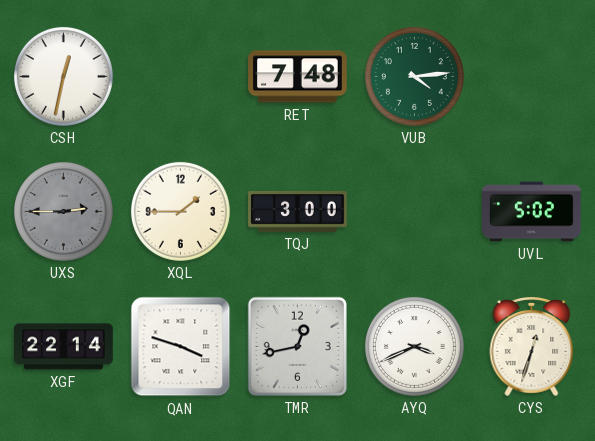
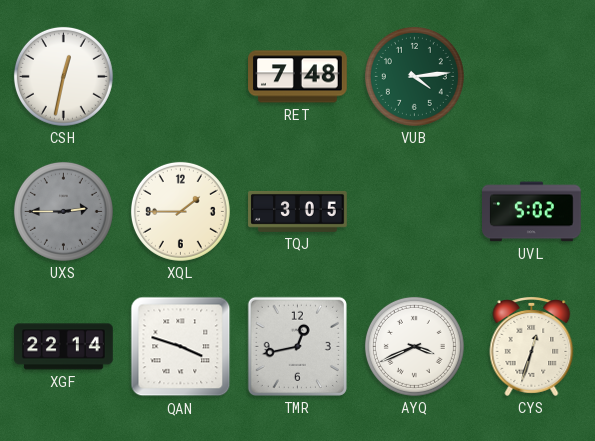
TQJ: 3:00 -> 3:05
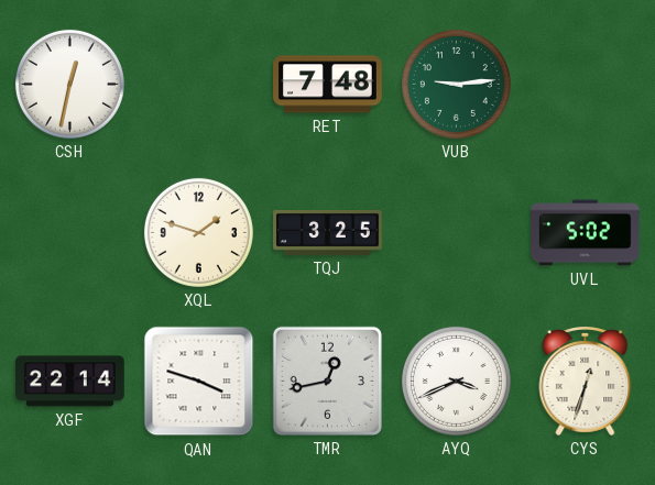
VUB: 4:14 -> 9:14
UXS: 2:45 -> none
XQL: 1:45 -> 1:48
TQJ: 3:05 -> 3:25
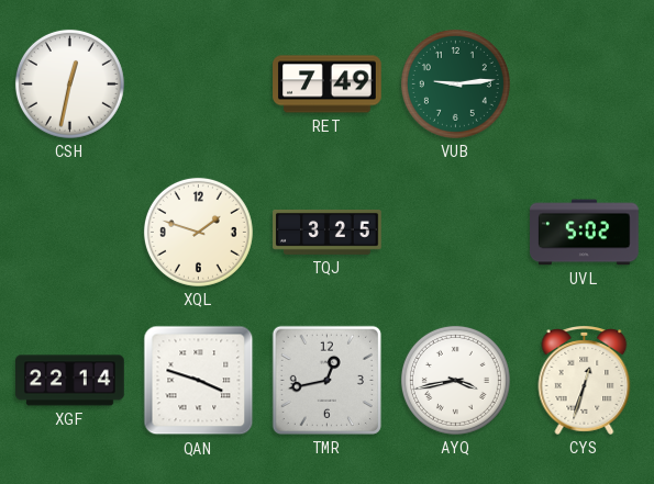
RET: 7:48 -> 7:49
AYQ: 3:41 -> 3:43
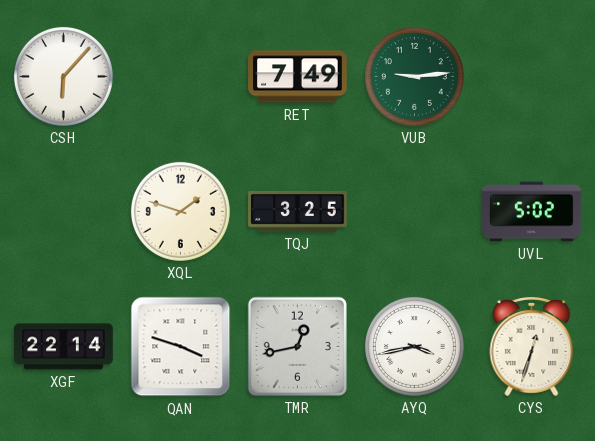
CSH: 12:32 -> 6:07
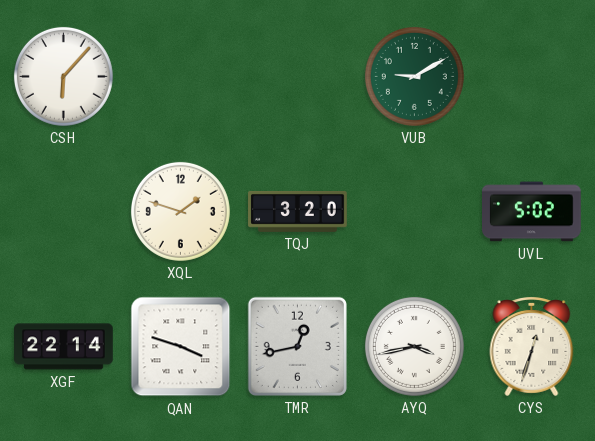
RET: 7:49 -> none
VUB: 9:14 -> 9:10
TQJ: 3:25 -> 3:20
